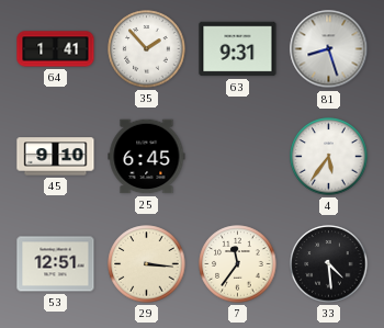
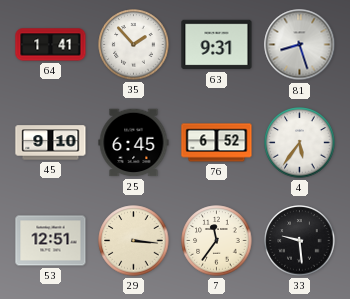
76: none -> 6:52
33: 4:29 -> 9:29
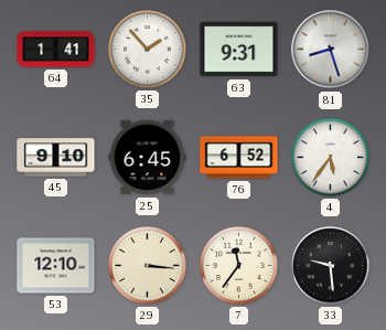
53: 12:51 -> 12:10
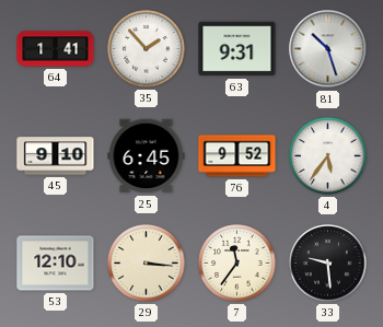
81: 8:27 -> 10:27
76: 6:52 -> 9:52
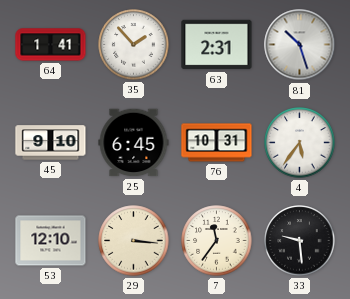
63: 9:31 -> 2:31
76: 9:52 -> 10:31
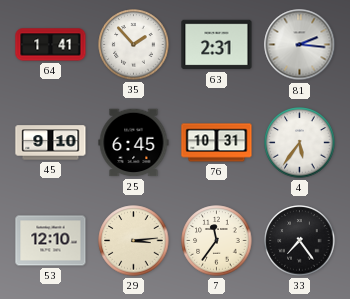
81: 10:27 -> 2:16
29: 3:16 -> 3:14
33: 9:29 -> 7:24
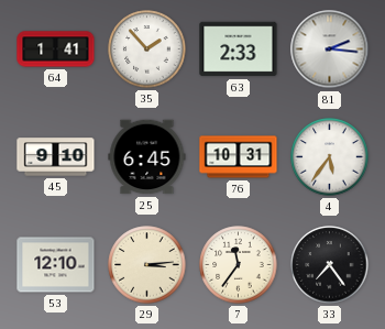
63: 2:31 -> 2:33
